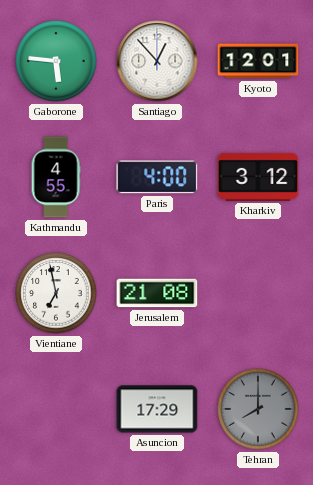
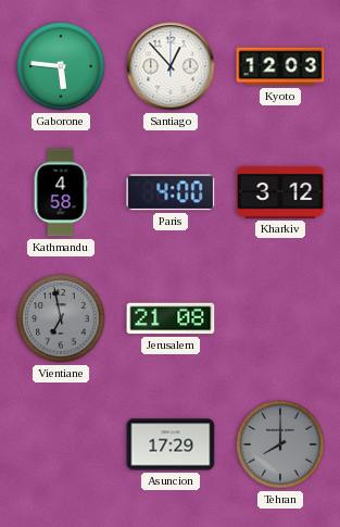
Kyoto: 12:01 -> 12:03
Kathmandu: 4:55 -> 4:58
Vientiane dial: white -> grey
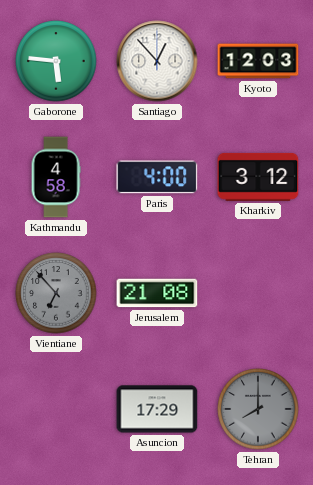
Vientiane: 6:58 -> 6:53
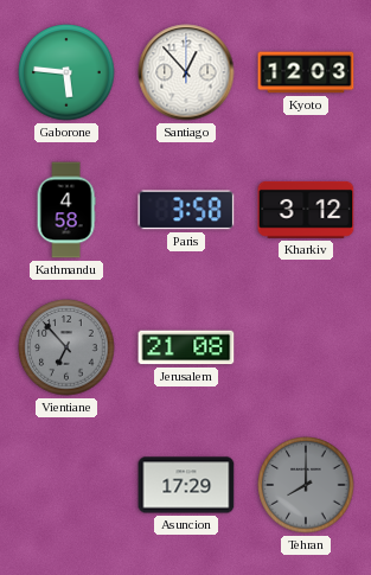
Paris: 4:00 -> 3:58
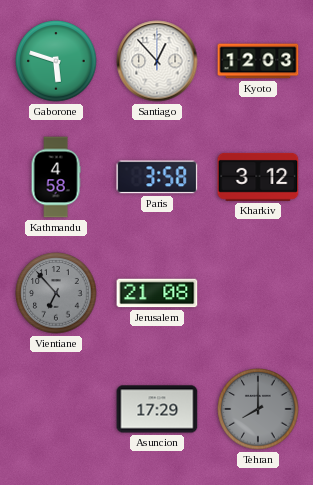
Gaborone: 5:46 -> 5:48
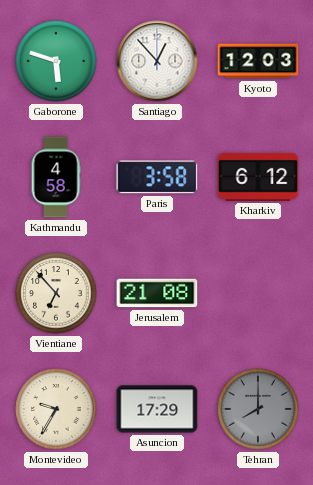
Kharkiv: 3:12 -> 6:12
Vientiane dial: grey -> cream
Montevideo: none -> 9:35
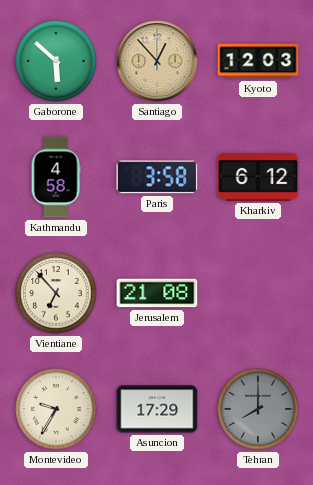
Gaborone: 5:48 -> 5:52
Santiago dial: white -> champagne
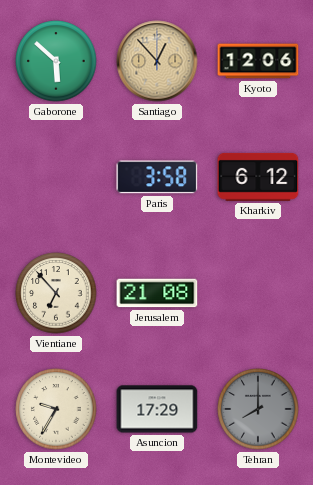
Kyoto: 12:03 -> 12:06
Kathmandu: 4:58 -> none
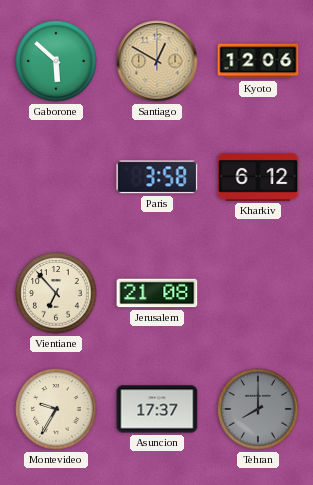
Santiago: 12:53 -> 12:50
Asuncion: 17:29 -> 17:37
